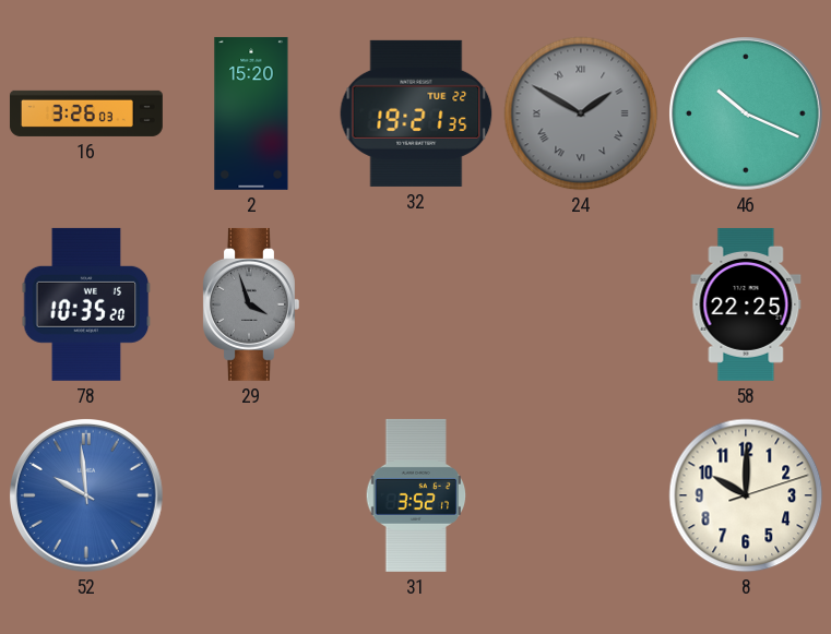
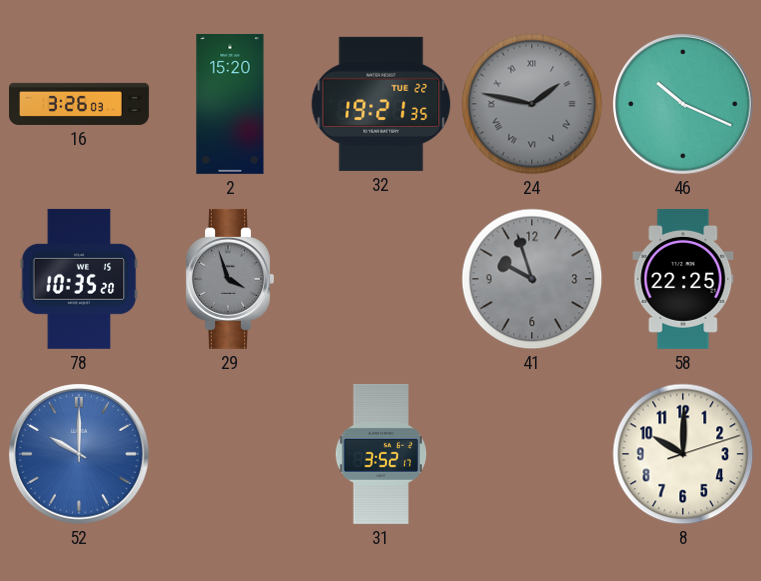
24: 1:50 -> 1:47
41: none -> 9:57
52: 9:59 -> 10:00
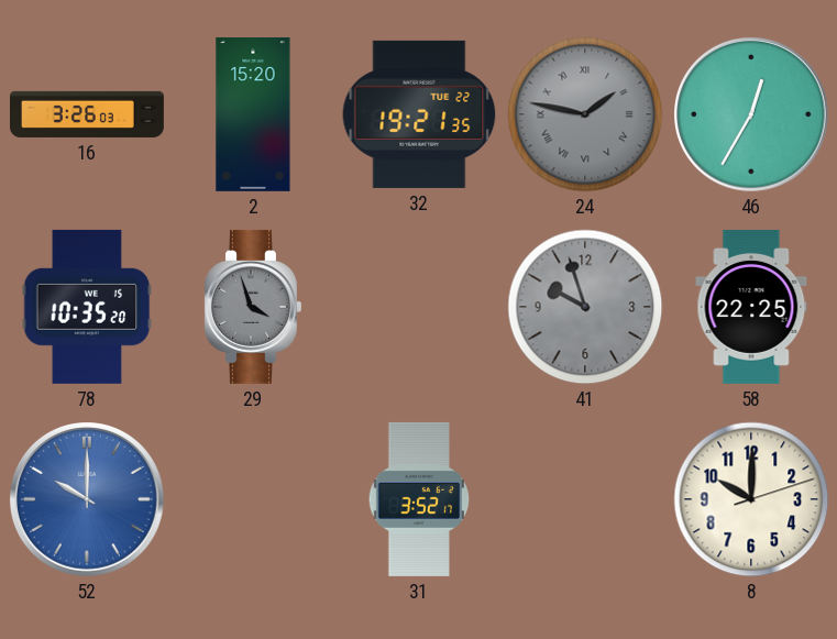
46: 10:19 -> 12:35
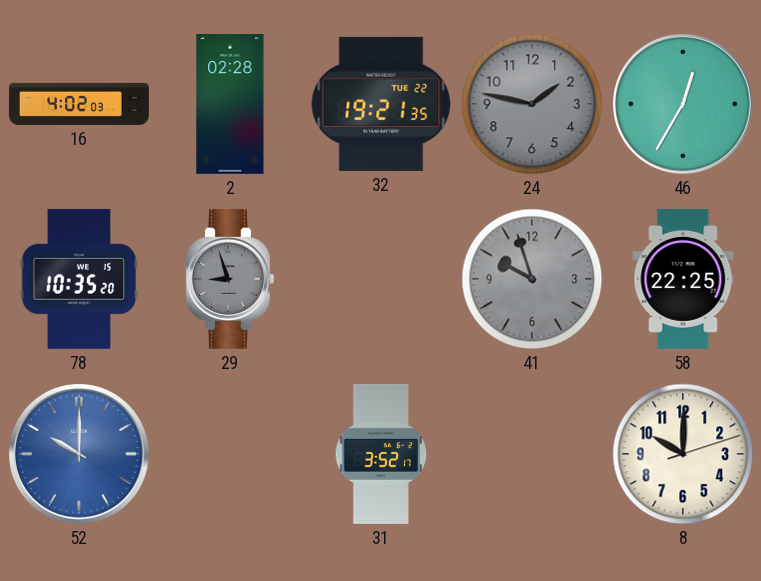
16: 3:26 -> 4:02
2: 15:20 -> 02:28
24 numerals: Roman -> Arabic
29: 3:57 -> 8:57
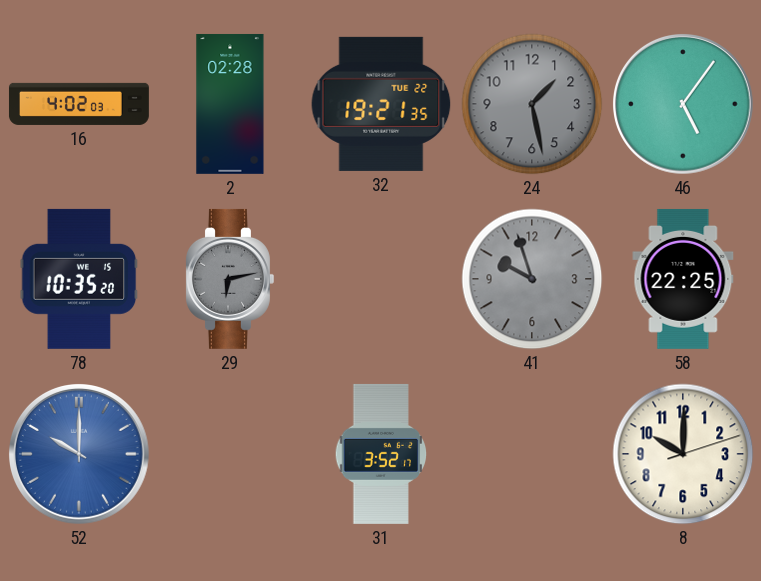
24: 1:47 -> 1:28
46: 12:35 -> 5:06
29: 8:57 -> 6:13
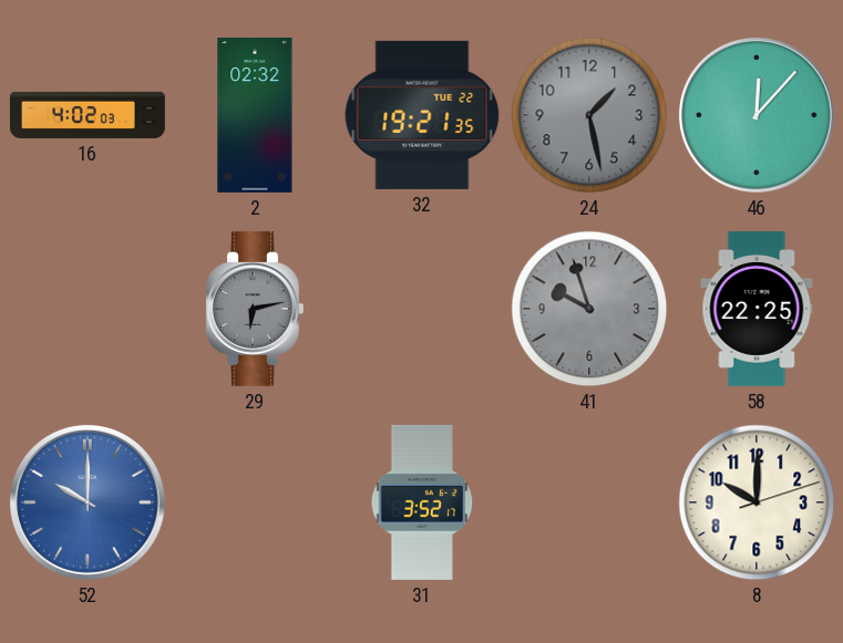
2: 02:28 -> 02:32
46: 5:06 -> 12:07
78: 10:35 -> none
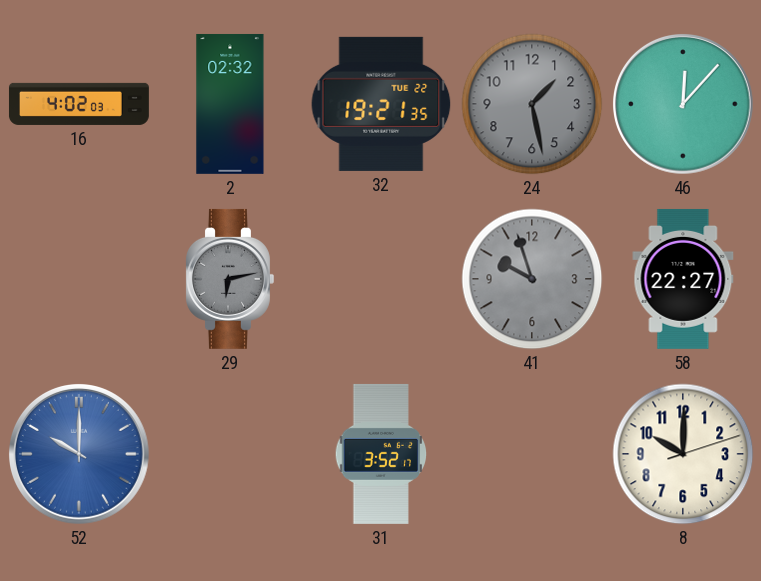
58: 22:25 -> 22:27
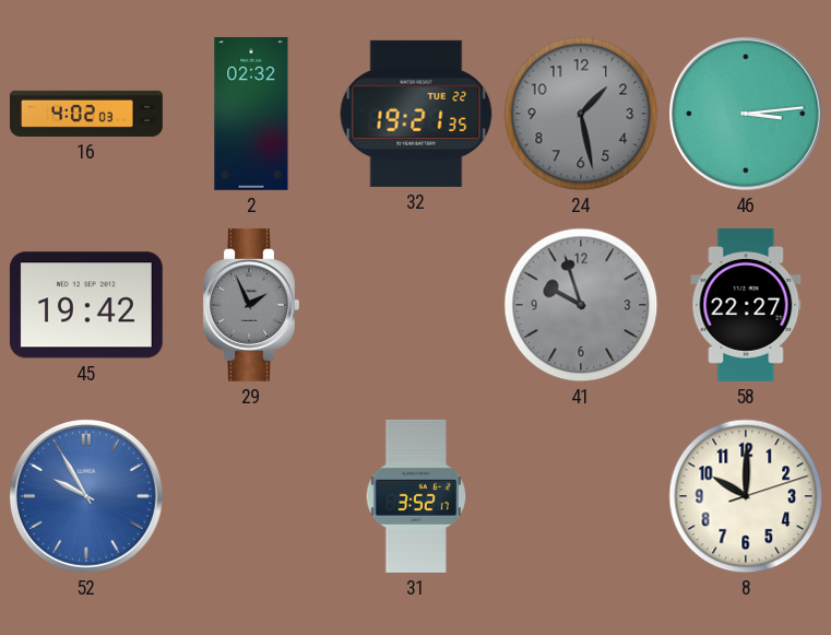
46: 12:07 -> 3:14
45: none -> 19:42
29: 6:13 -> 1:56
52: 10:00 -> 9:55
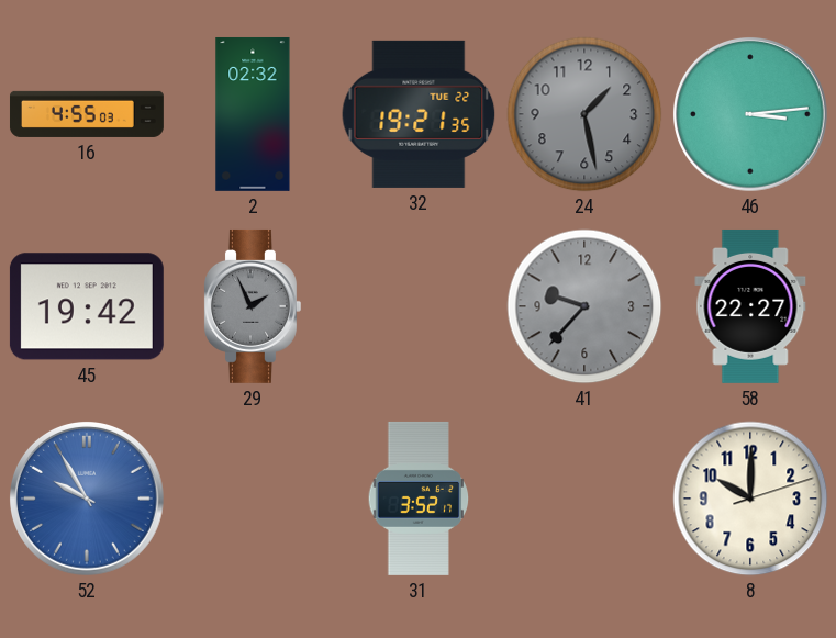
16: 4:02 -> 4:55
41: 9:57 -> 9:37
